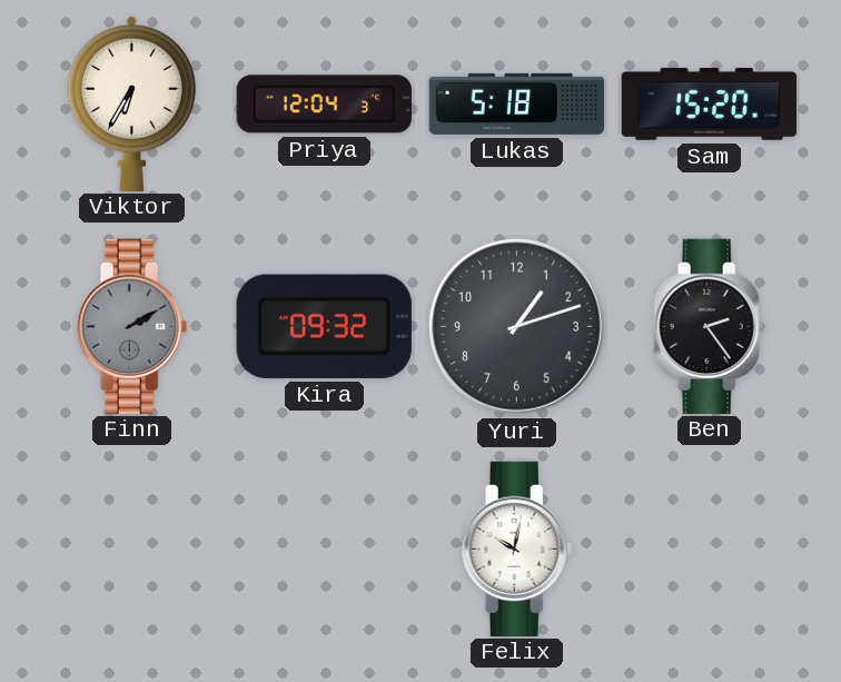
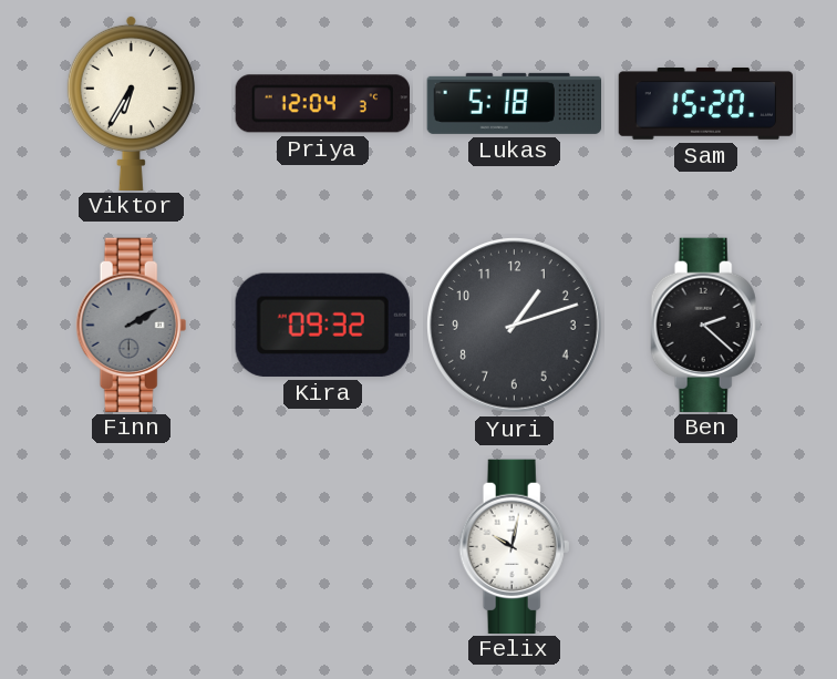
Ben: 2:24 -> 2:22
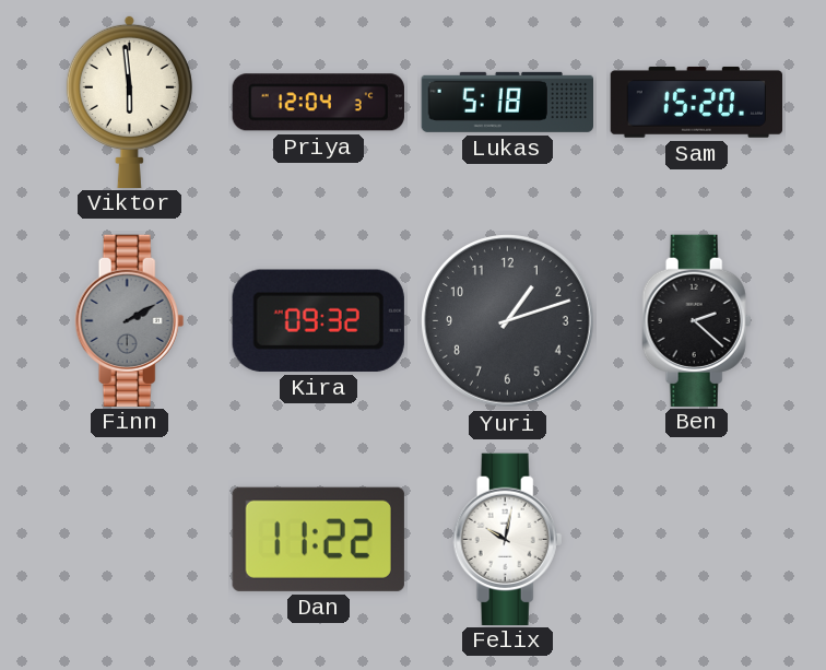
Viktor: 6:35 -> 5:59
Dan: none -> 11:22
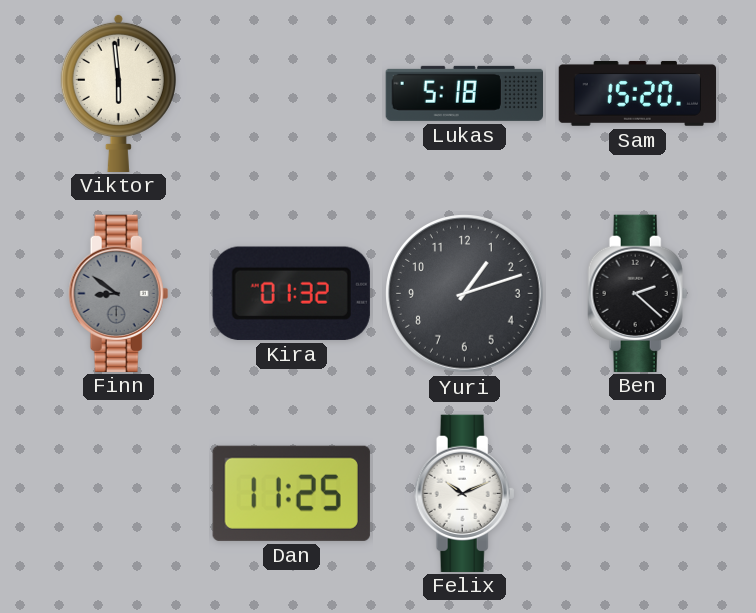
Priya: 12:04 -> none
Finn: 2:10 -> 8:51
Kira: 09:32 -> 01:32
Dan: 11:22 -> 11:25
Felix: 10:02 -> 10:11
